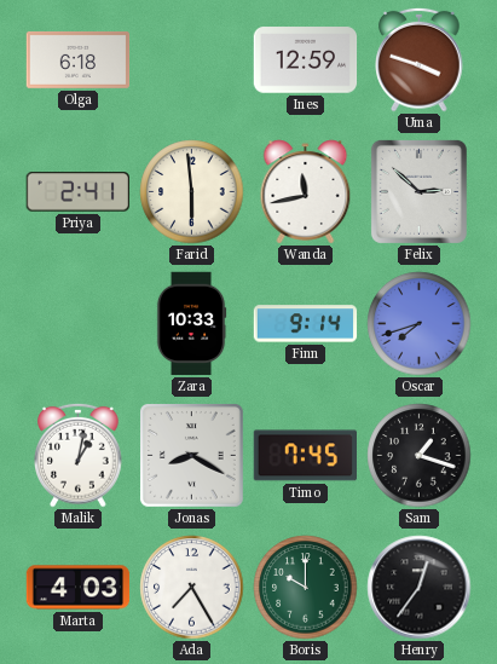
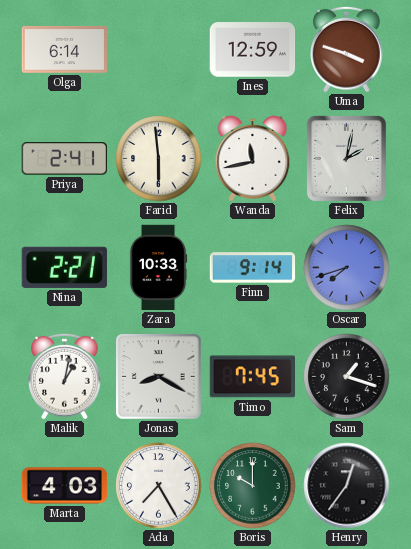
Olga: 6:18 -> 6:14
Felix: 2:52 -> 2:02
Nina: none -> 2:21
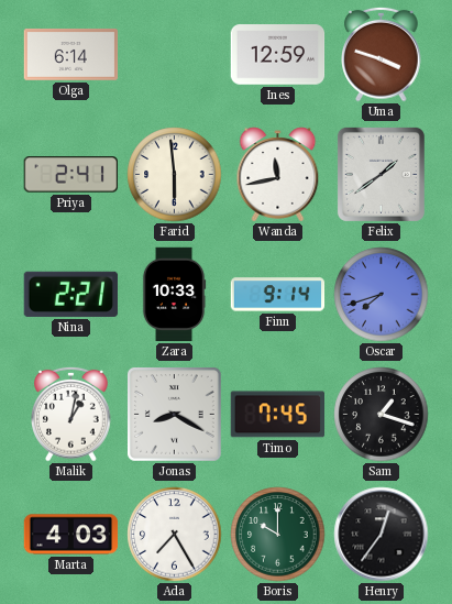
Felix: 2:02 -> 1:39
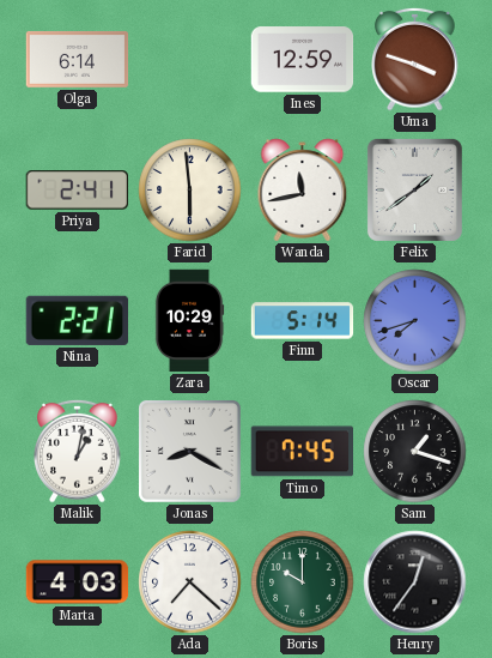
Zara: 10:33 -> 10:29
Finn: 9:14 -> 5:14
Ada: 7:25 -> 7:22
